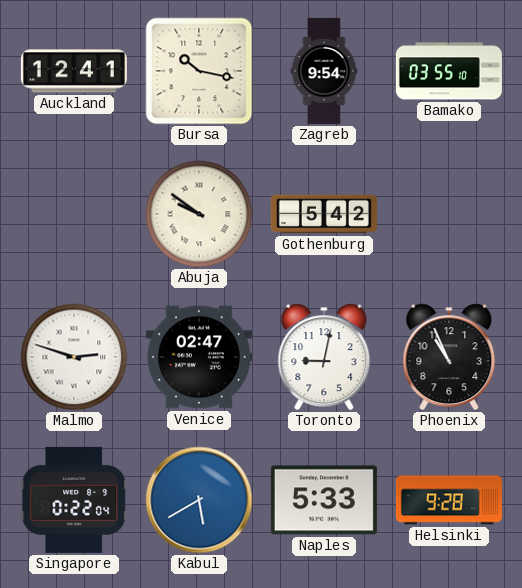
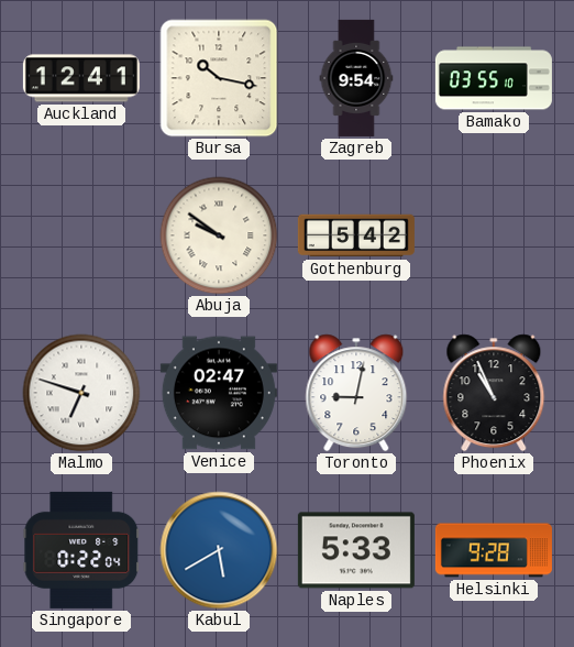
Malmo: 2:48 -> 6:48
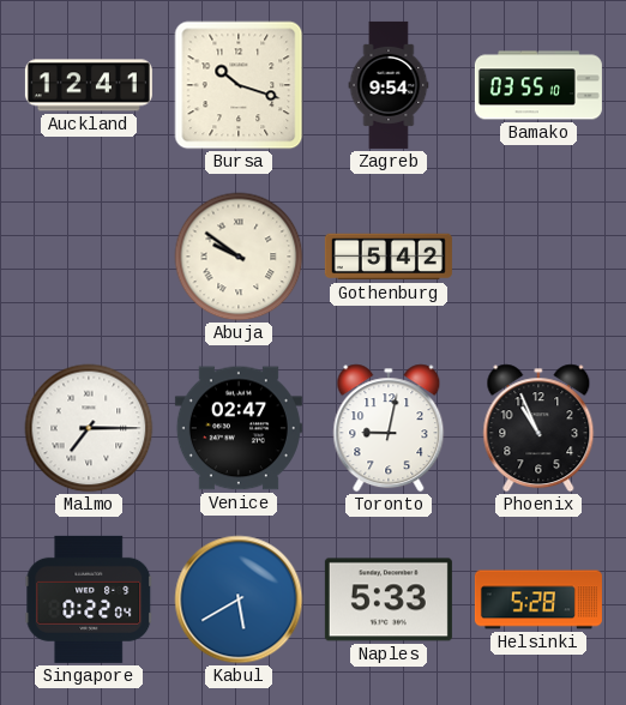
Bursa: 10:17 -> 10:18
Malmo: 6:48 -> 7:15
Helsinki: 9:28 -> 5:28
